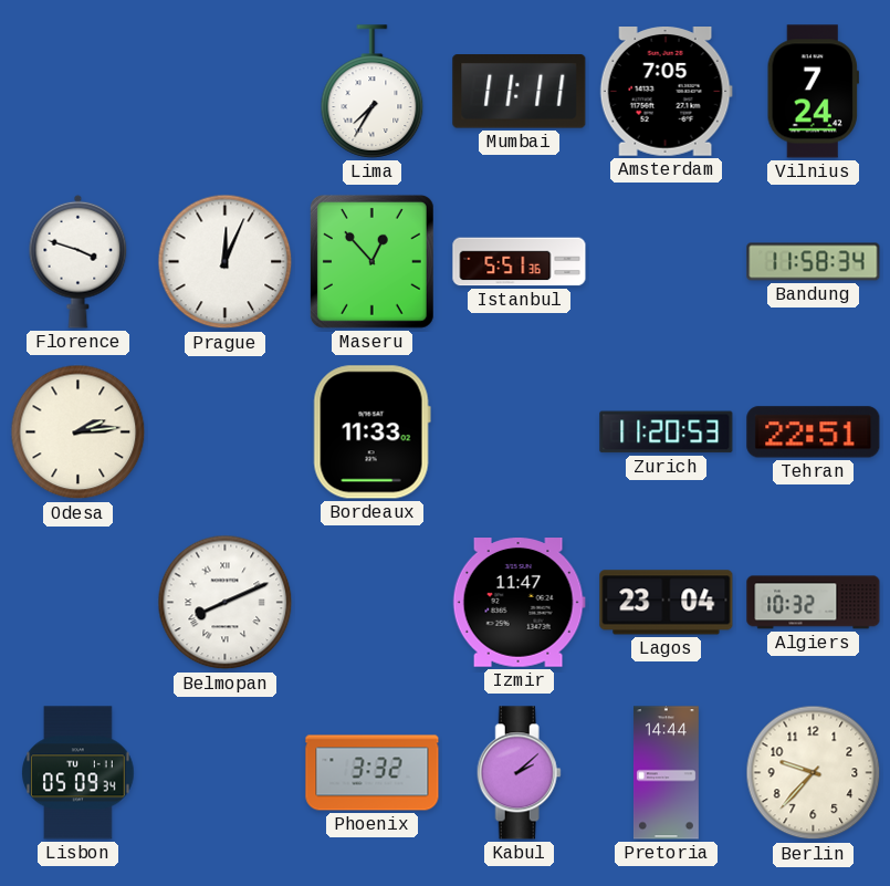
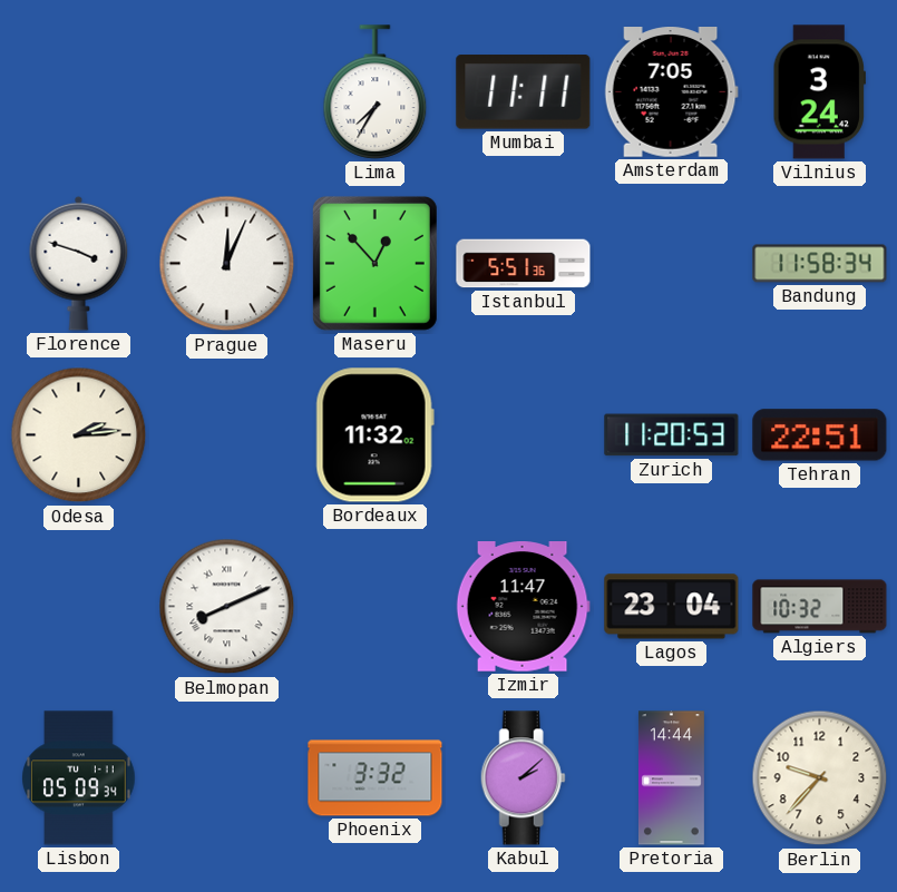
Vilnius: 7:24 -> 3:24
Bordeaux: 11:33 -> 11:32
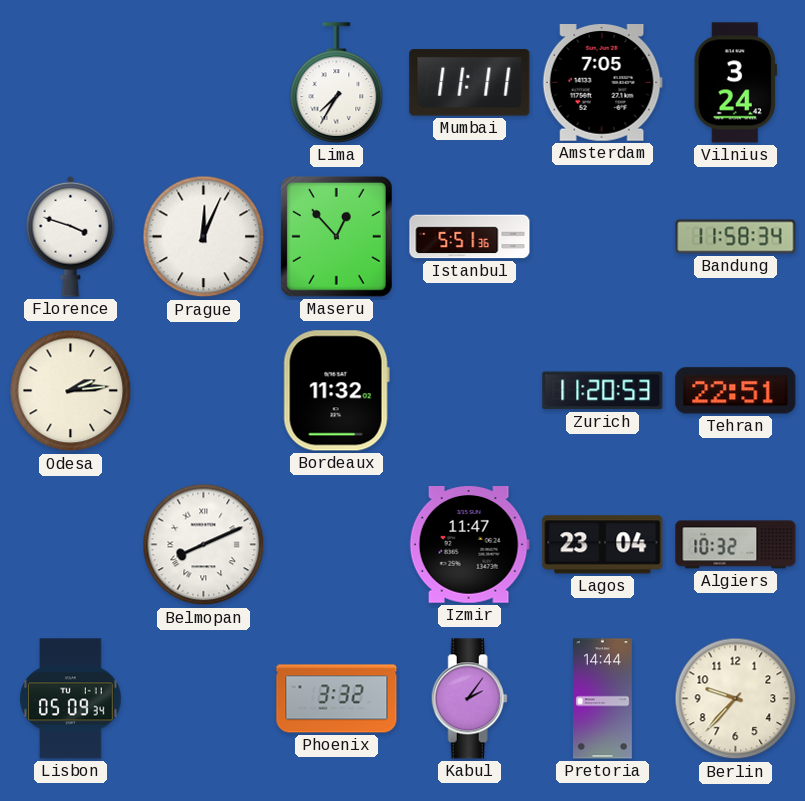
Kabul: 2:08 -> 2:06
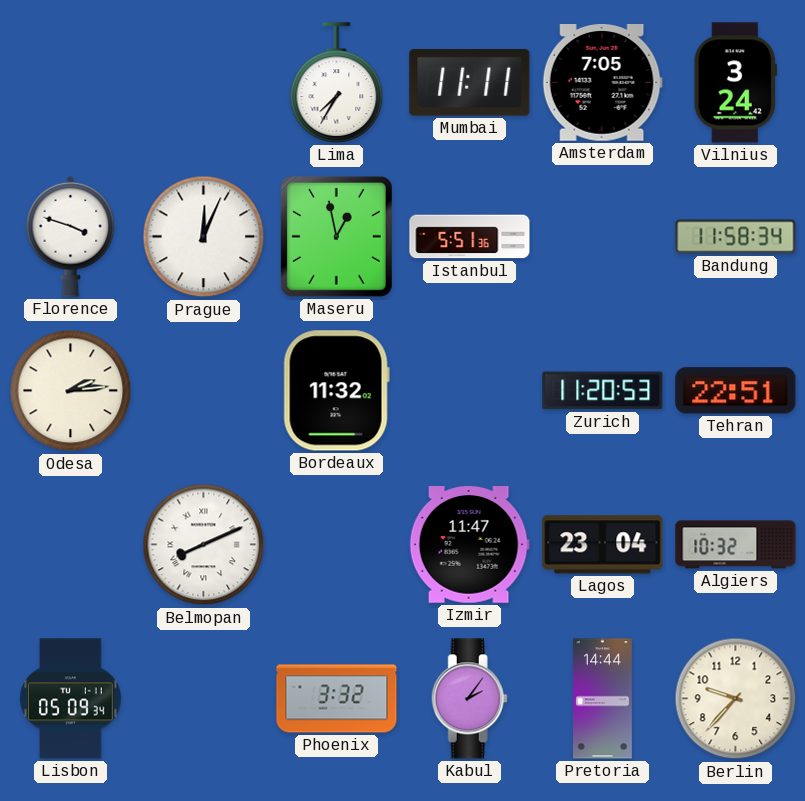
Maseru: 12:53 -> 12:58
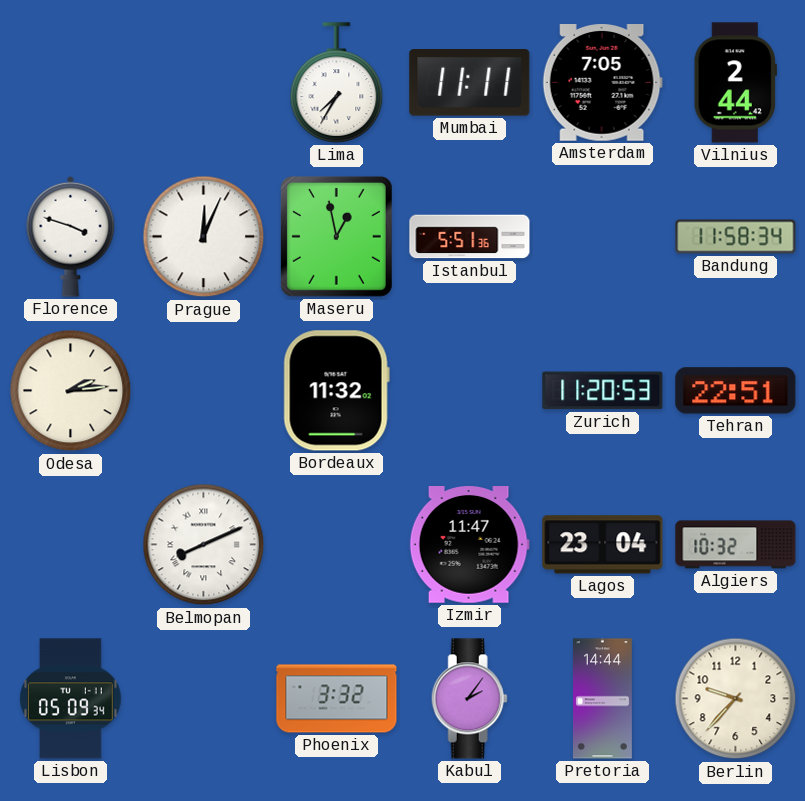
Vilnius: 3:24 -> 2:44
